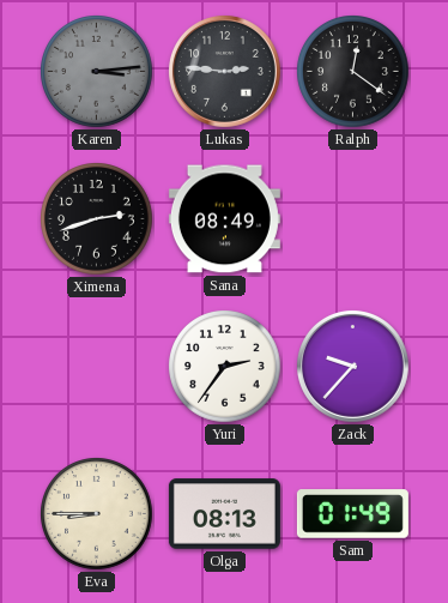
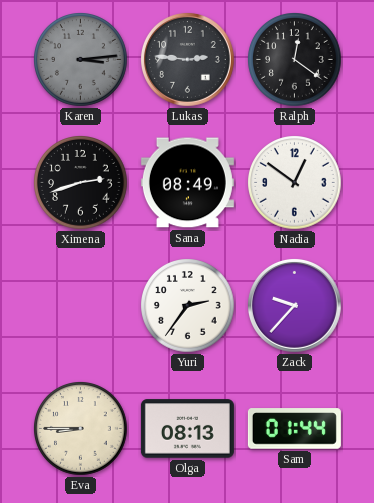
Nadia: none -> 12:51
Sam: 01:49 -> 01:44
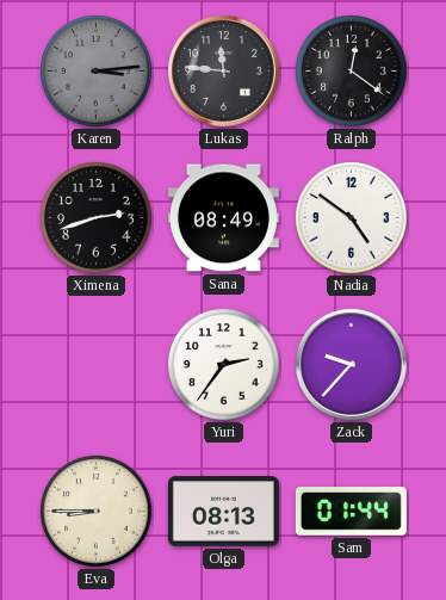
Lukas: 2:46 -> 11:46
Nadia: 12:51 -> 4:51
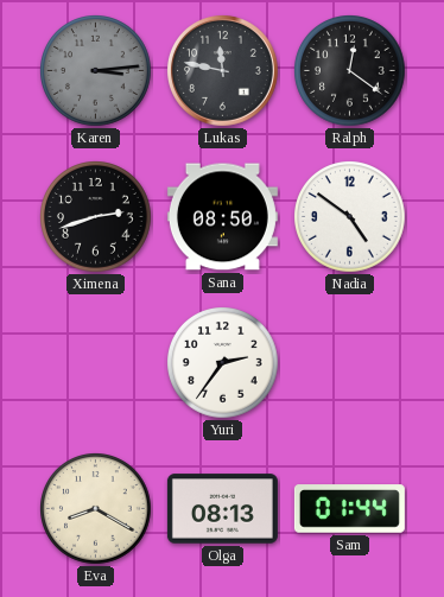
Lukas: 11:46 -> 11:47
Sana: 08:49 -> 08:50
Zack: 9:37 -> none
Eva: 8:45 -> 8:20
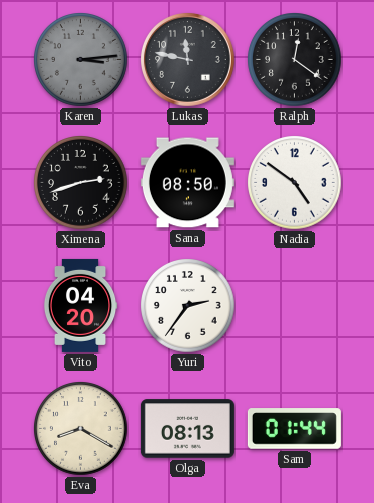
Vito: none -> 04:20
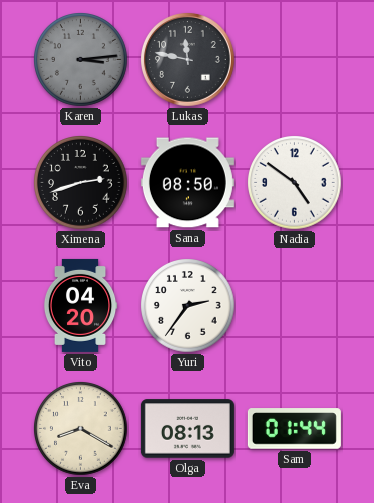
Ralph: 12:21 -> none
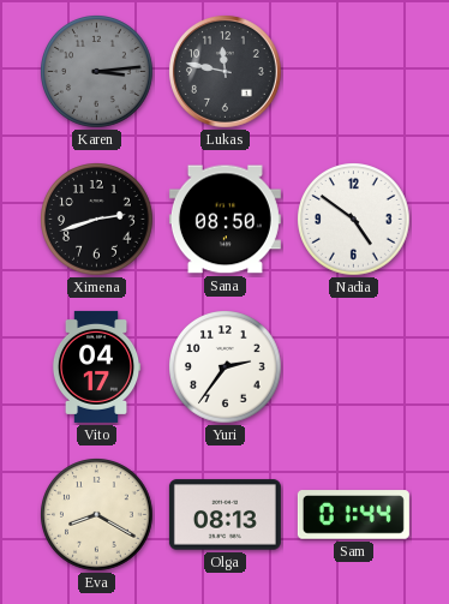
Vito: 04:20 -> 04:17
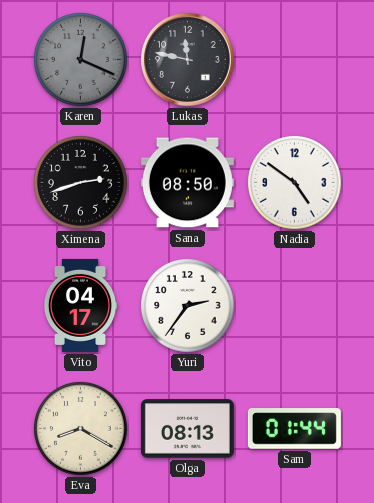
Karen: 3:14 -> 12:19
